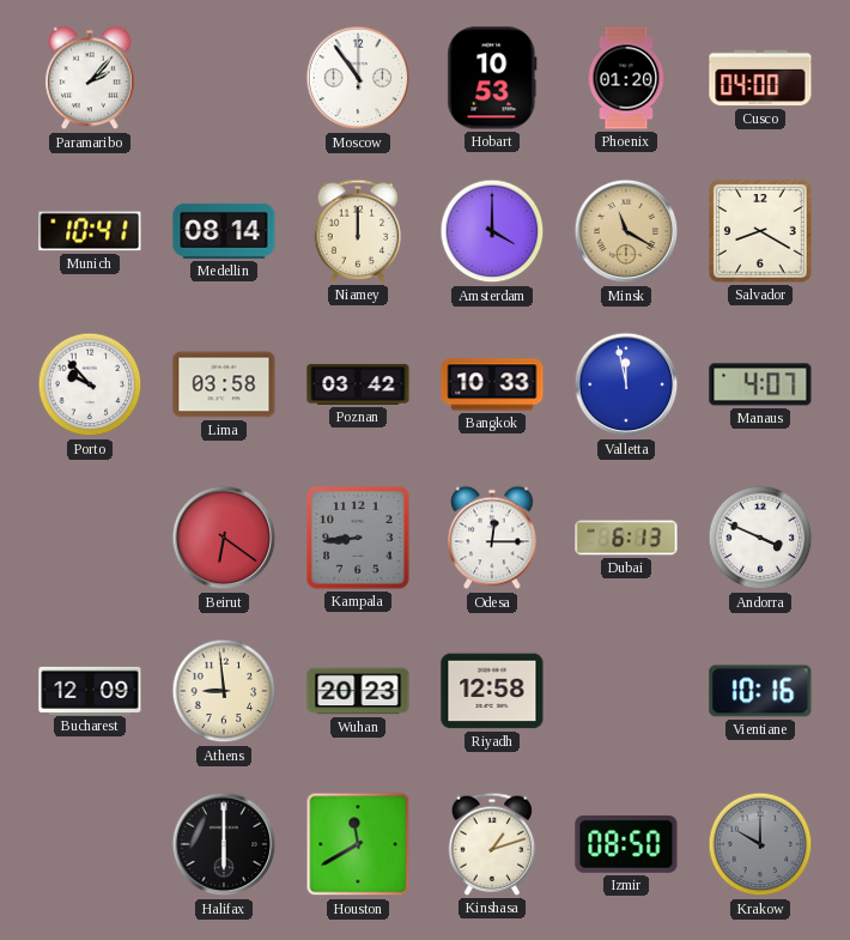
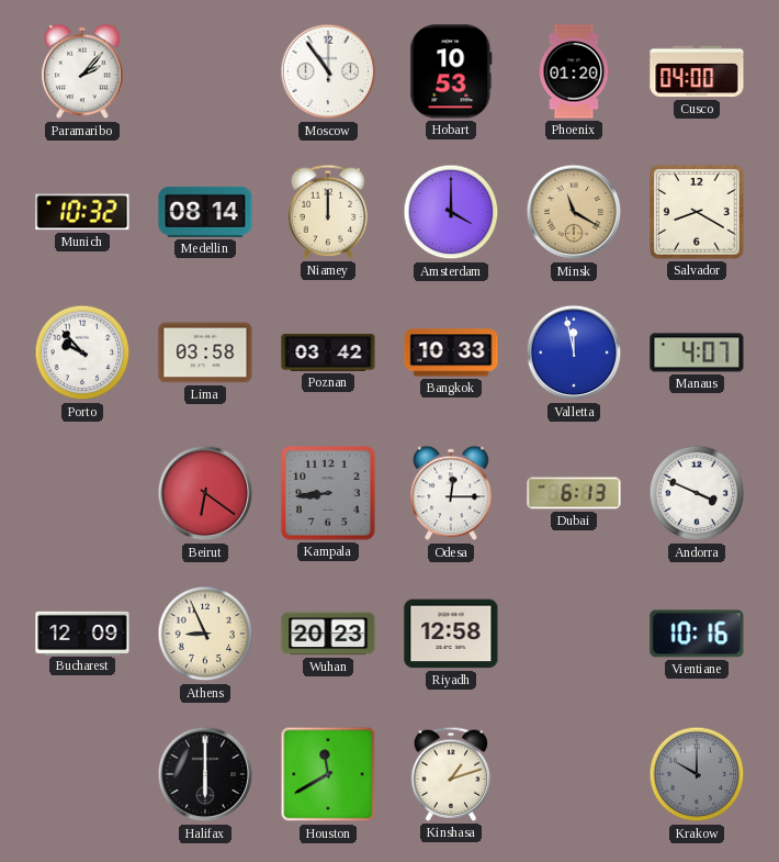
Munich: 10:41 -> 10:32
Athens: 8:59 -> 8:56
Izmir: 08:50 -> none
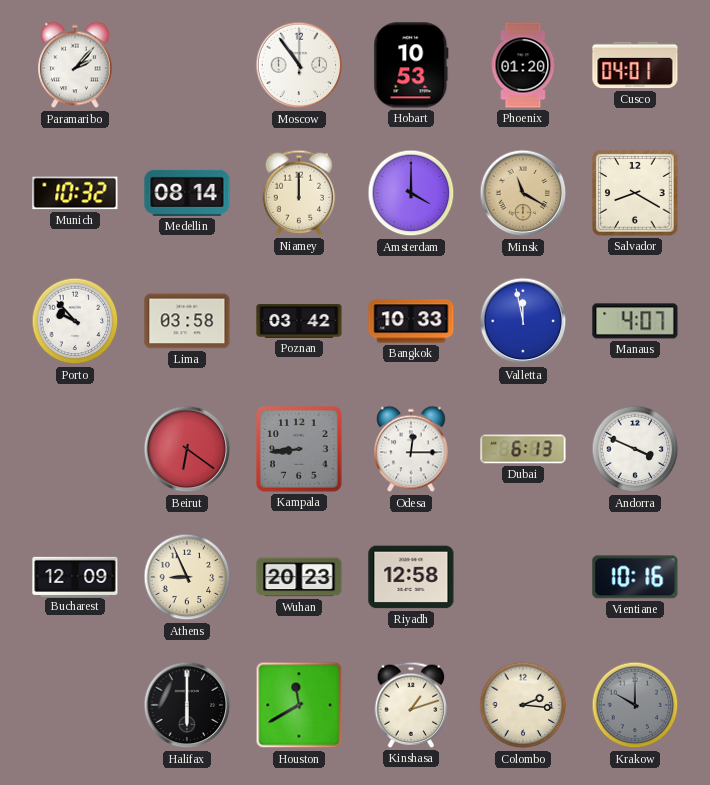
Cusco: 04:00 -> 04:01
Colombo: none -> 2:16
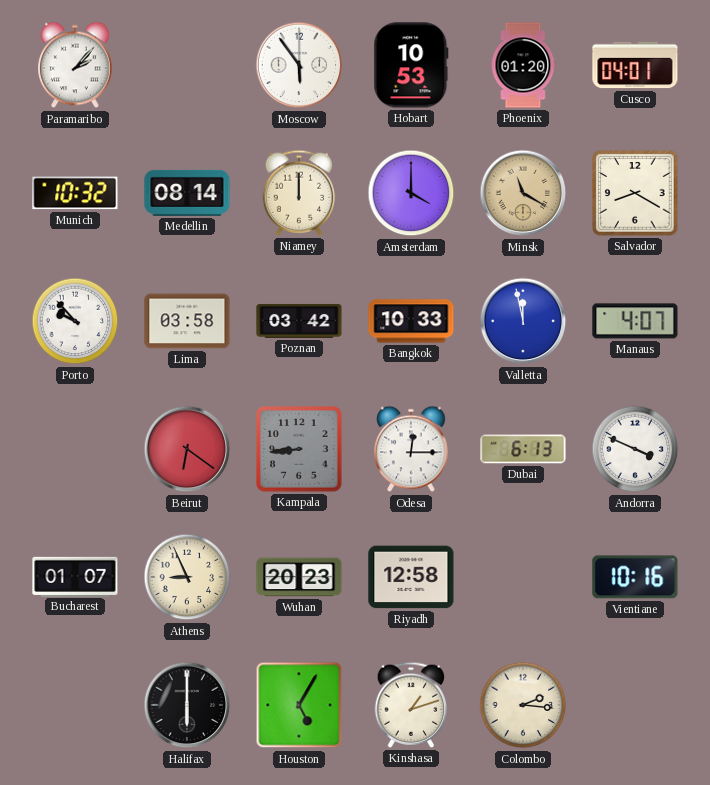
Moscow: 10:54 -> 5:54
Bucharest: 12:09 -> 01:07
Houston: 11:40 -> 5:05
Krakow: 10:00 -> none
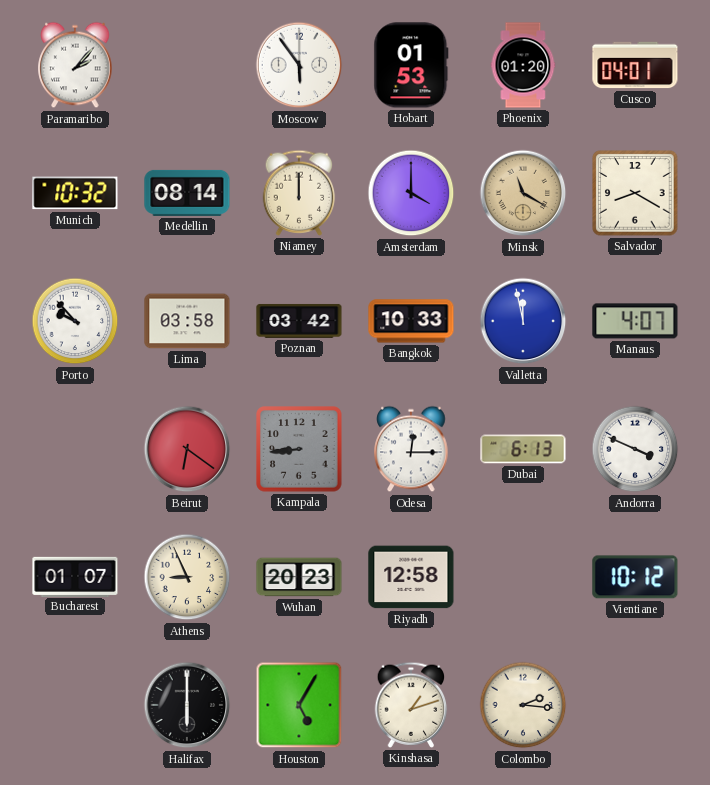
Hobart: 10:53 -> 01:53
Vientiane: 10:16 -> 10:12
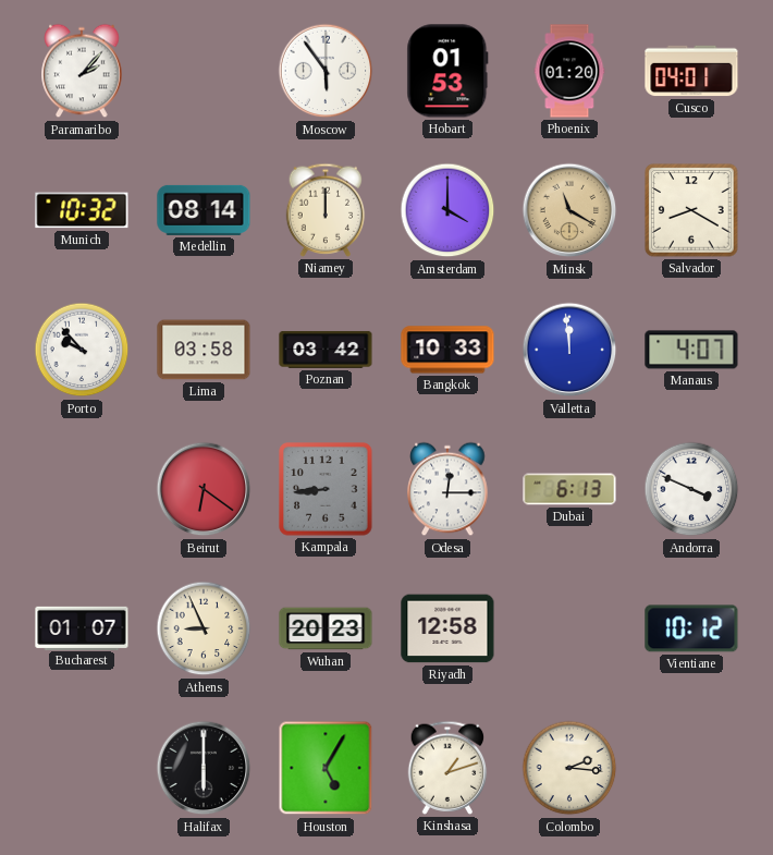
Valletta: 11:58 -> 11:59
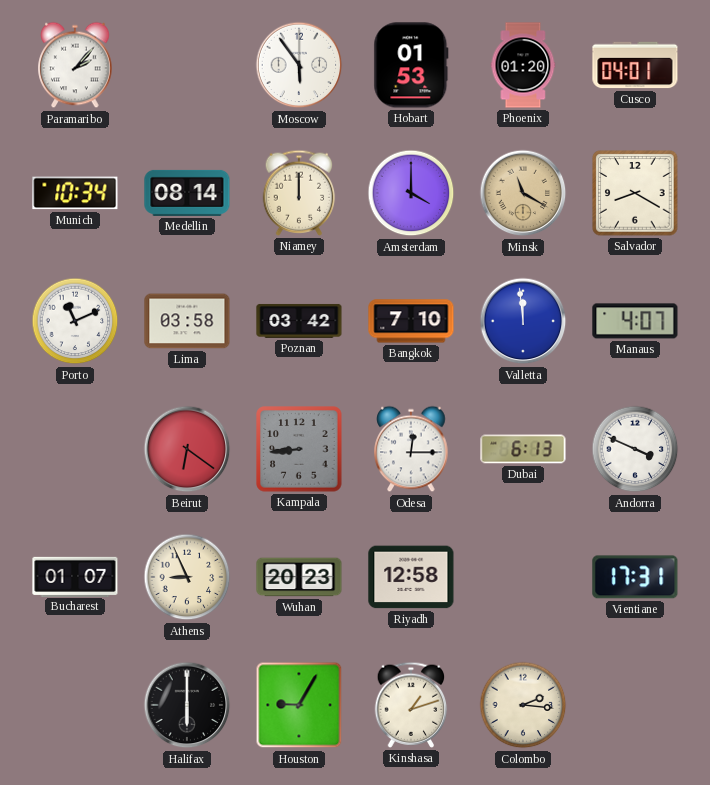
Munich: 10:32 -> 10:34
Porto: 9:53 -> 11:11
Bangkok: 10:33 -> 7:10
Vientiane: 10:12 -> 17:31
Houston: 5:05 -> 9:05
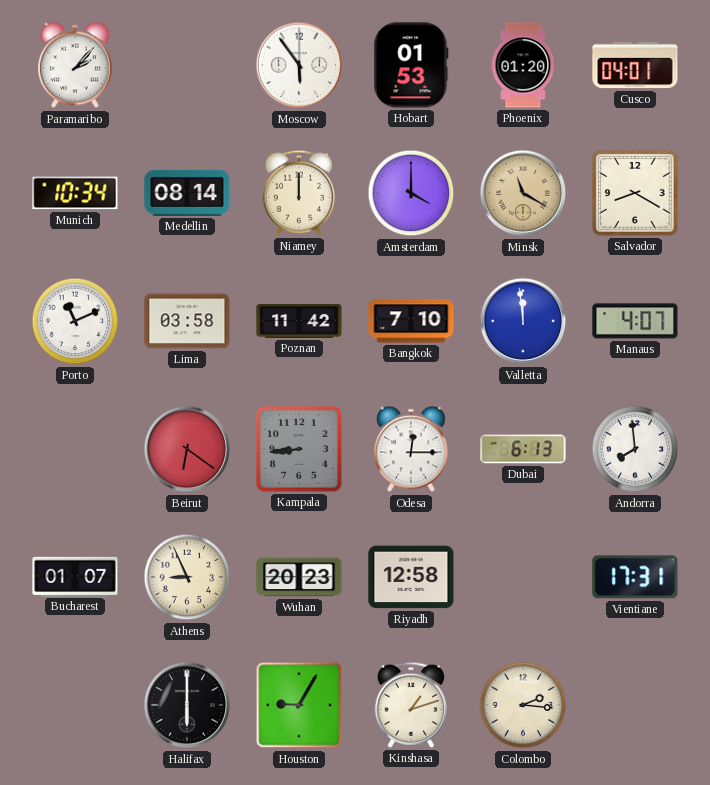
Poznan: 03:42 -> 11:42
Andorra: 3:49 -> 7:59
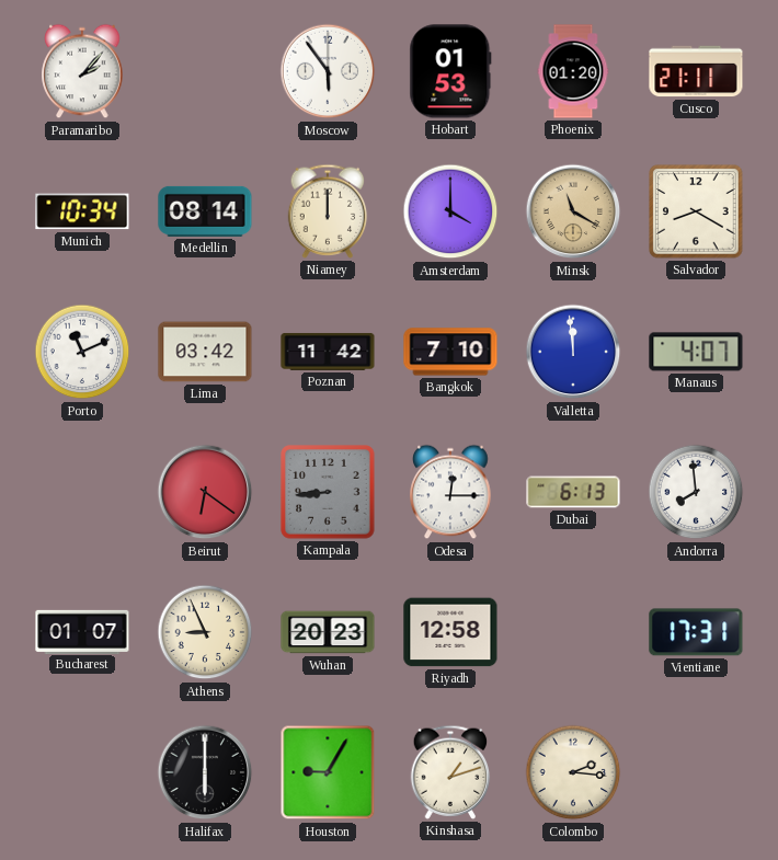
Cusco: 04:01 -> 21:11
Lima: 03:58 -> 03:42
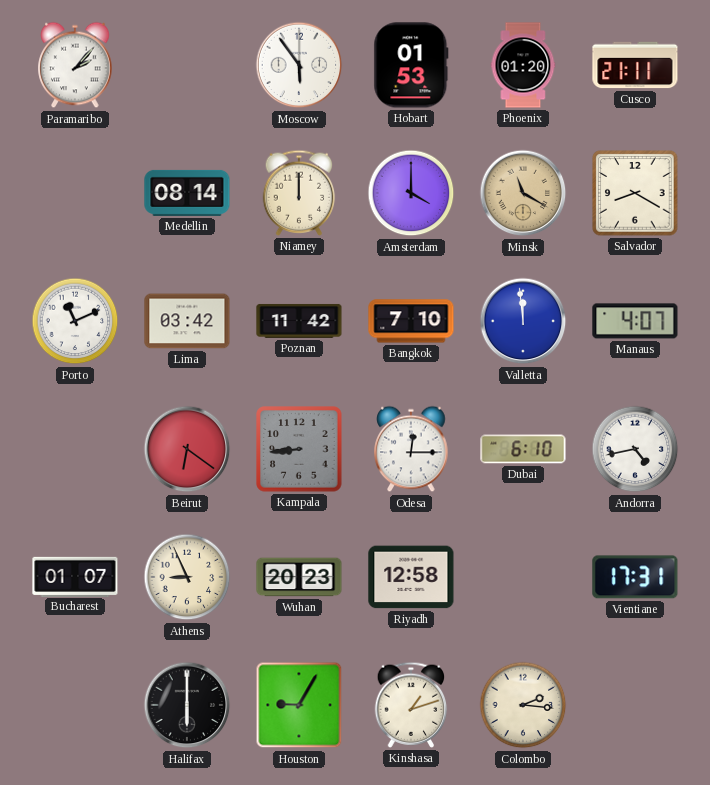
Munich: 10:34 -> none
Dubai: 6:13 -> 6:10
Andorra: 7:59 -> 4:43
